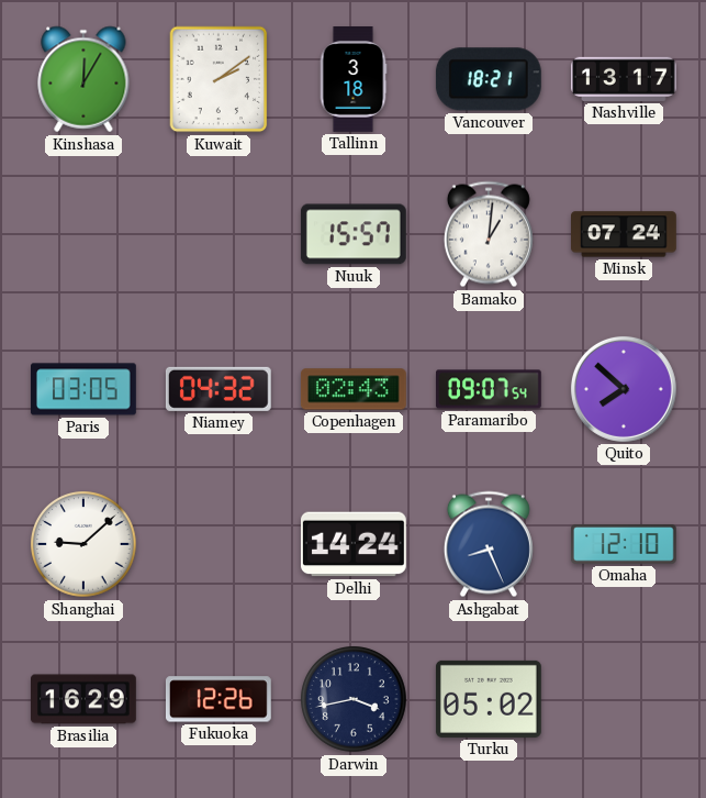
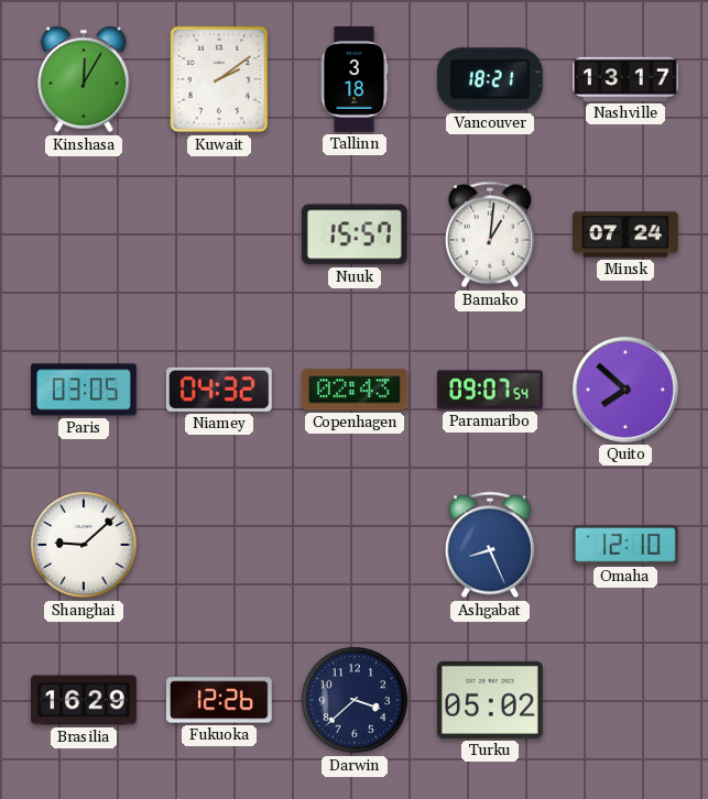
Delhi: 14:24 -> none
Darwin: 3:43 -> 3:38
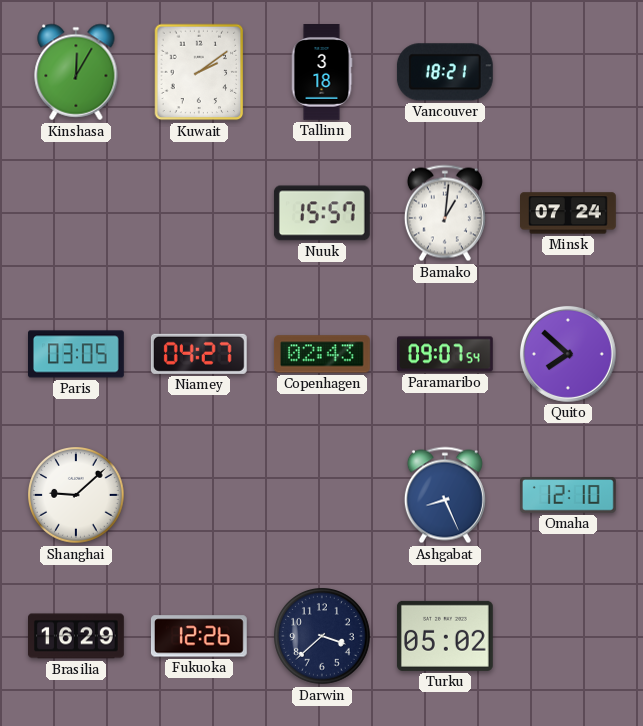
Nashville: 13:17 -> none
Niamey: 04:32 -> 04:27
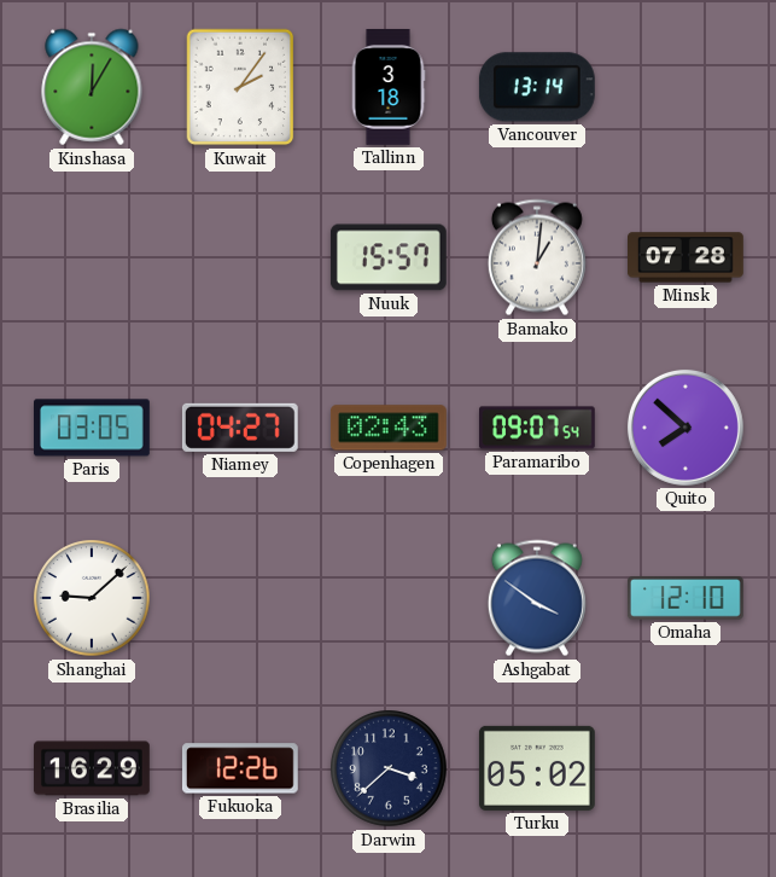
Kuwait: 2:09 -> 2:06
Vancouver: 18:21 -> 13:14
Minsk: 07:24 -> 07:28
Ashgabat: 8:26 -> 3:51
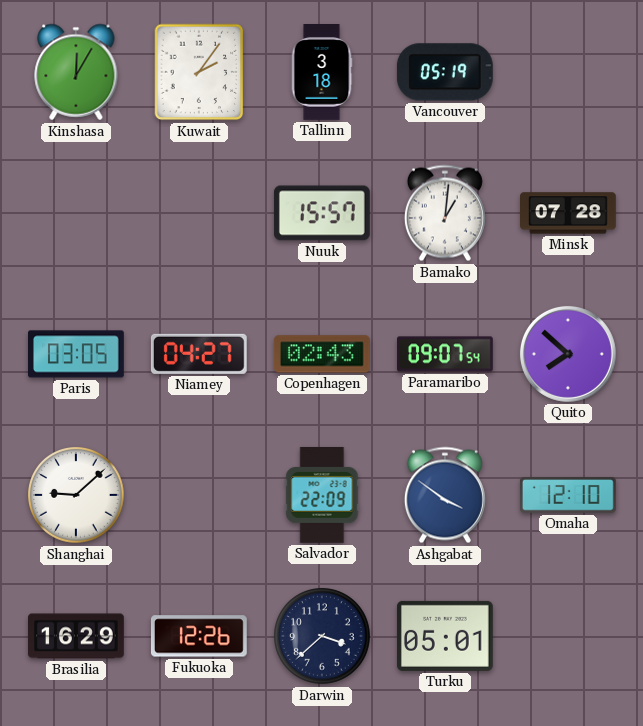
Vancouver: 13:14 -> 05:19
Salvador: none -> 22:09
Turku: 05:02 -> 05:01
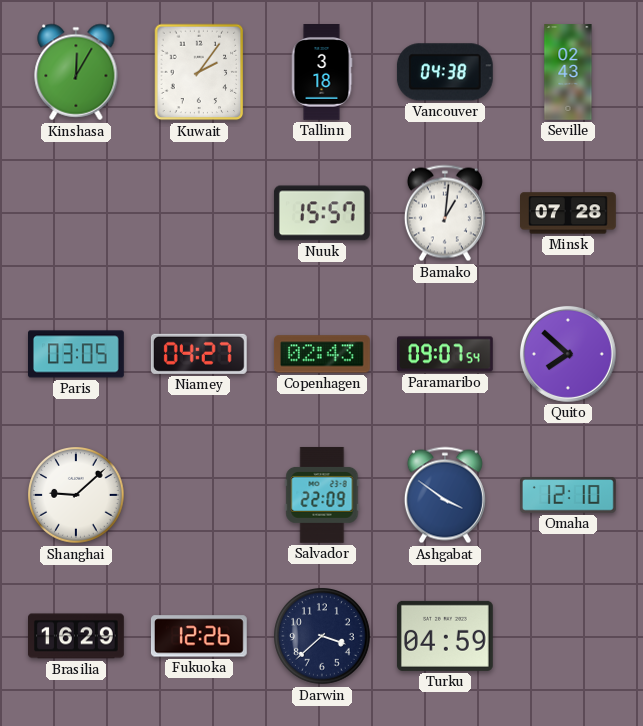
Vancouver: 05:19 -> 04:38
Seville: none -> 02:43
Turku: 05:01 -> 04:59
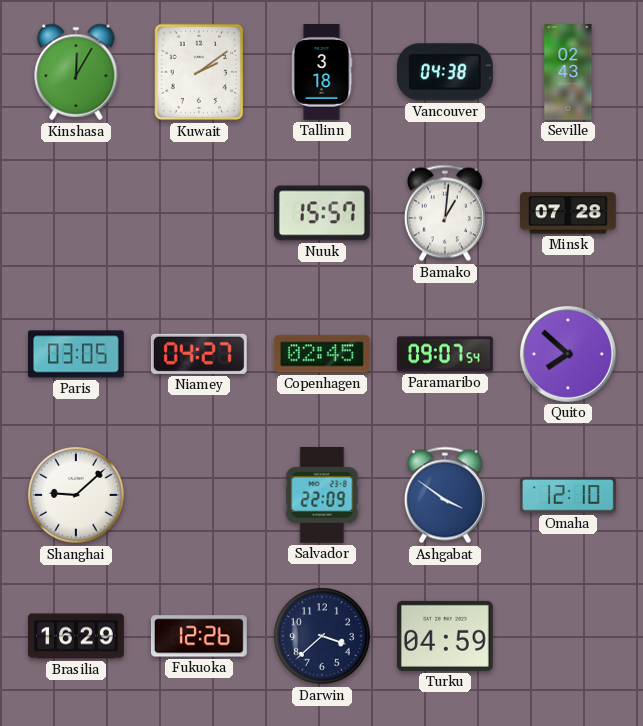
Kuwait: 2:06 -> 2:09
Copenhagen: 02:43 -> 02:45
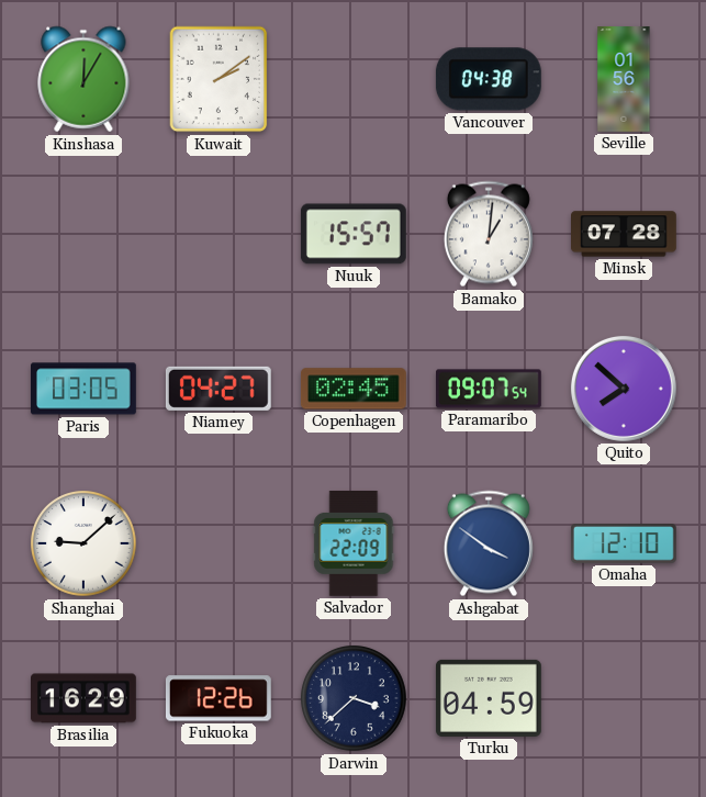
Tallinn: 3:18 -> none
Seville: 02:43 -> 01:56
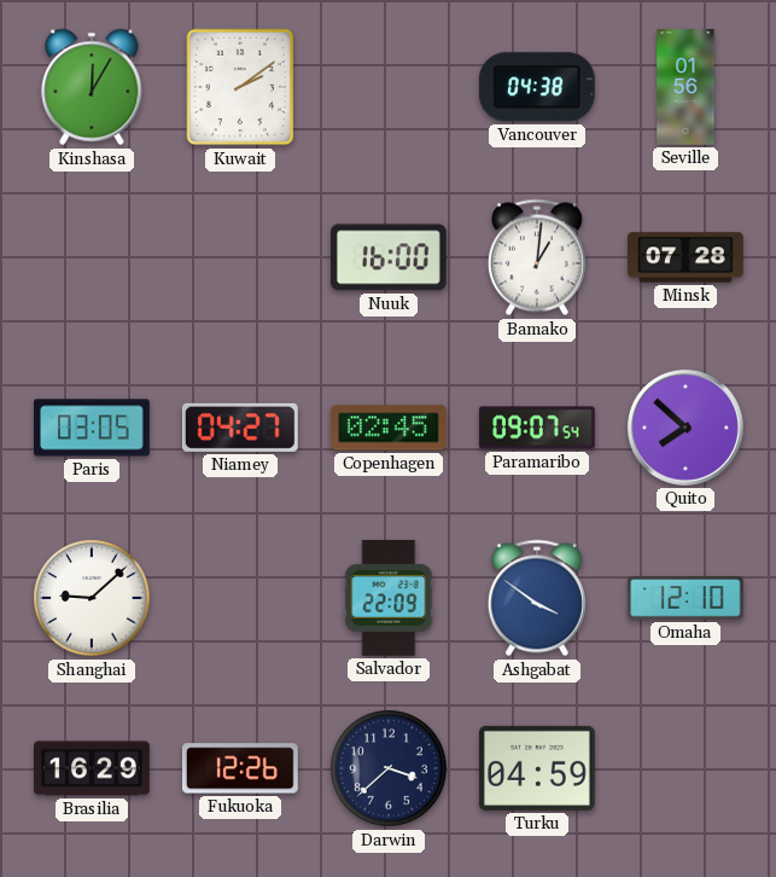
Nuuk: 15:57 -> 16:00
